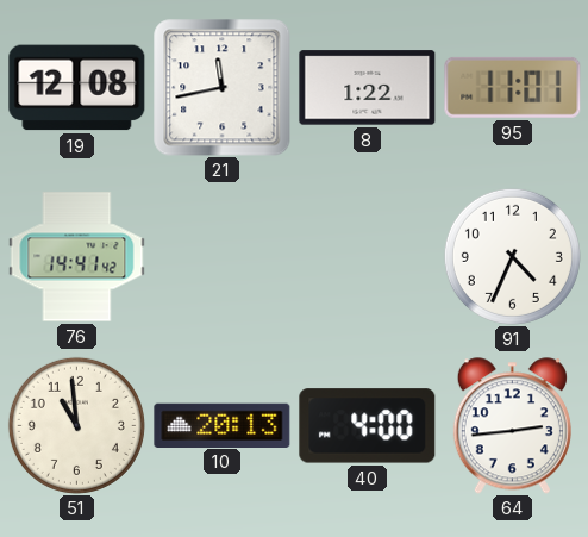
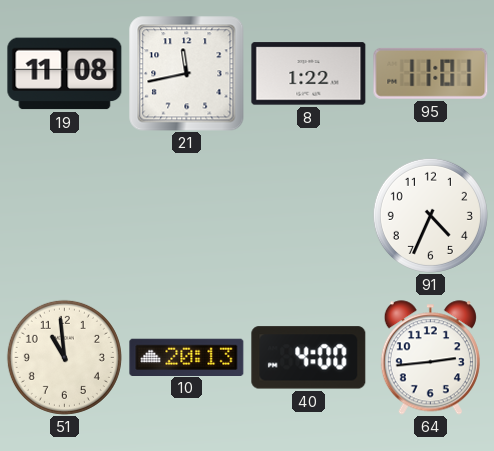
19: 12:08 -> 11:08
76: 14:41 -> none
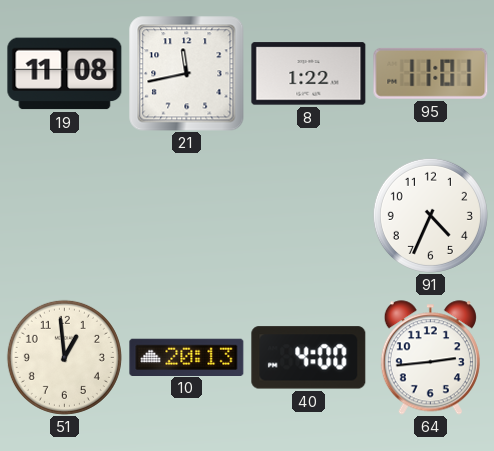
51: 10:59 -> 12:59
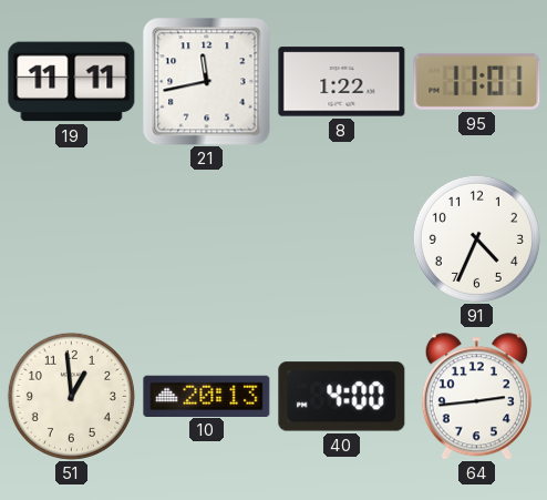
19: 11:08 -> 11:11
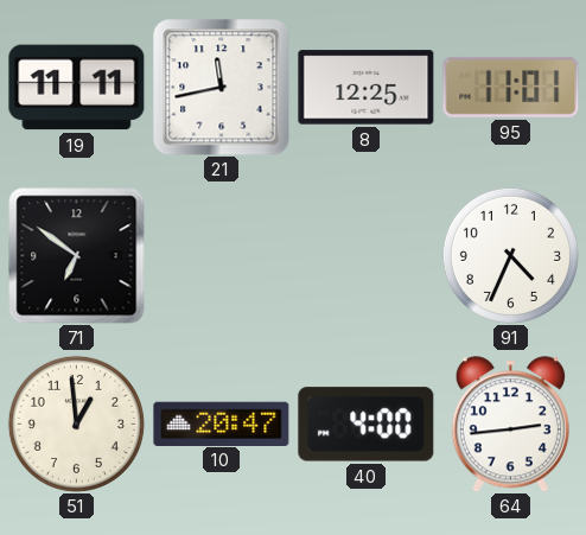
8: 1:22 -> 12:25
71: none -> 6:51
10: 20:13 -> 20:47
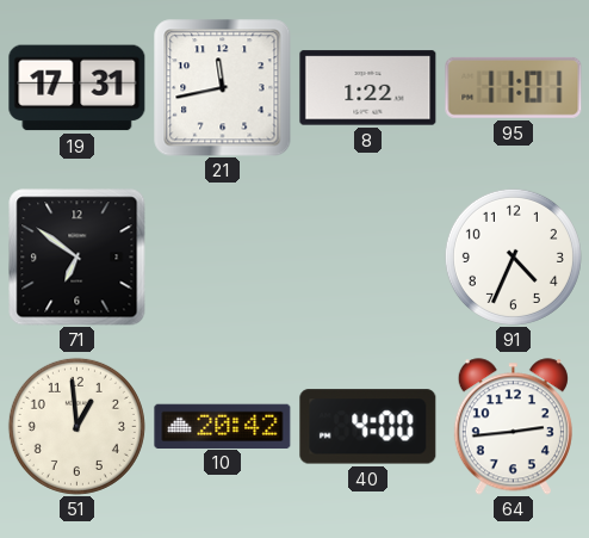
19: 11:11 -> 17:31
8: 12:25 -> 1:22
10: 20:47 -> 20:42
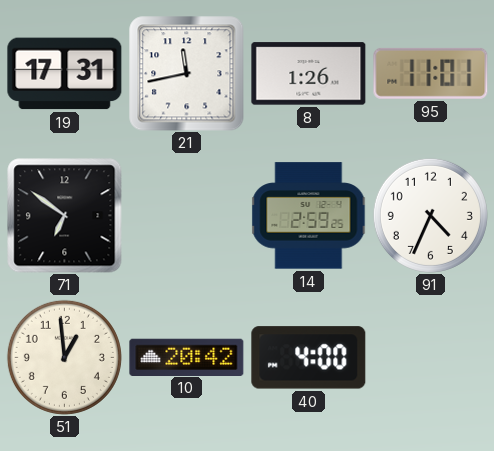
8: 1:22 -> 1:26
14: none -> 2:59
64: 2:44 -> none
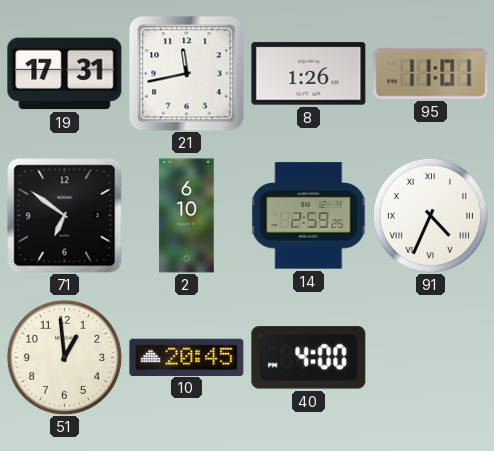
2: none -> 6:10
91 numerals: Arabic -> Roman
10: 20:42 -> 20:45
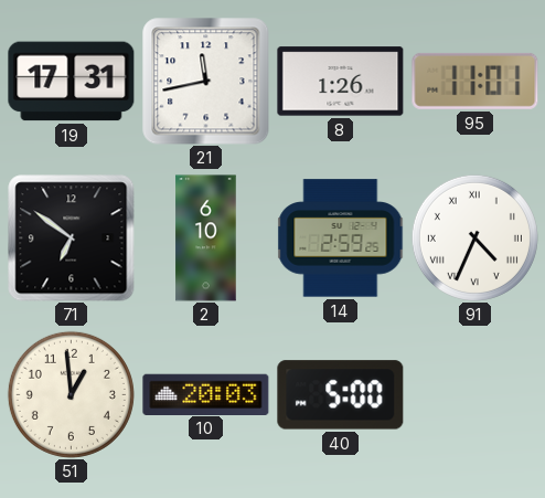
10: 20:45 -> 20:03
40: 4:00 -> 5:00
